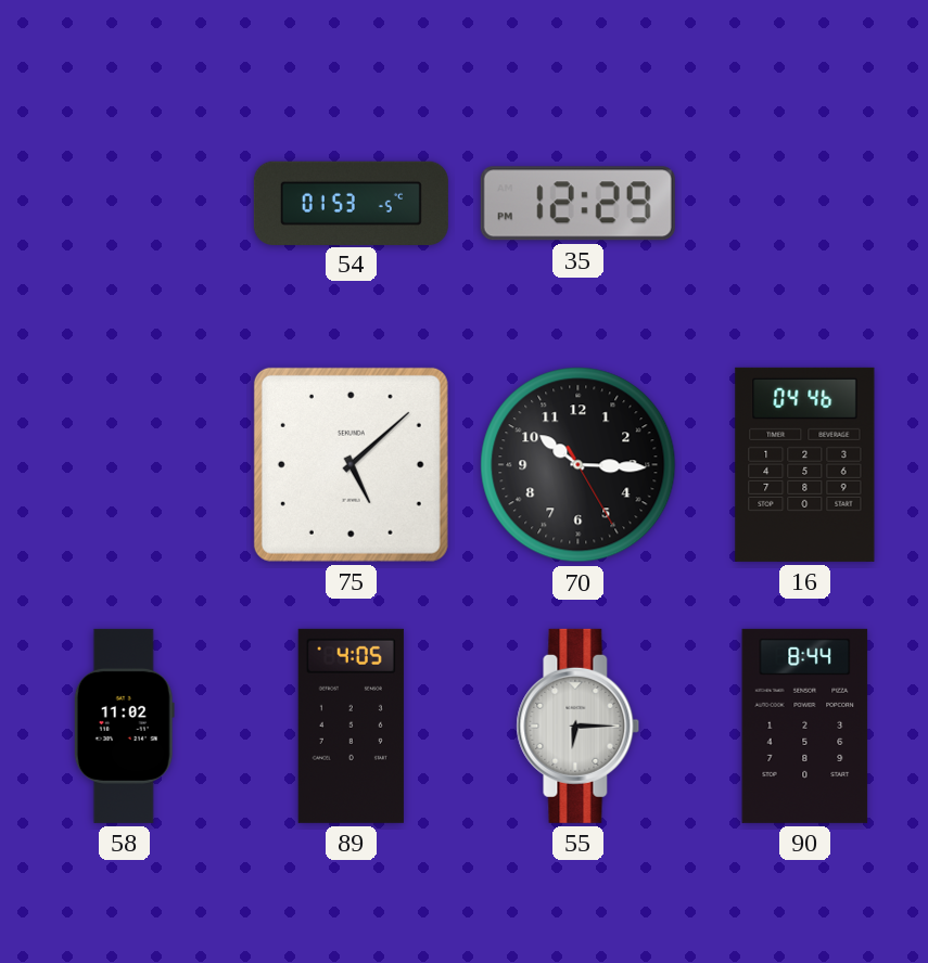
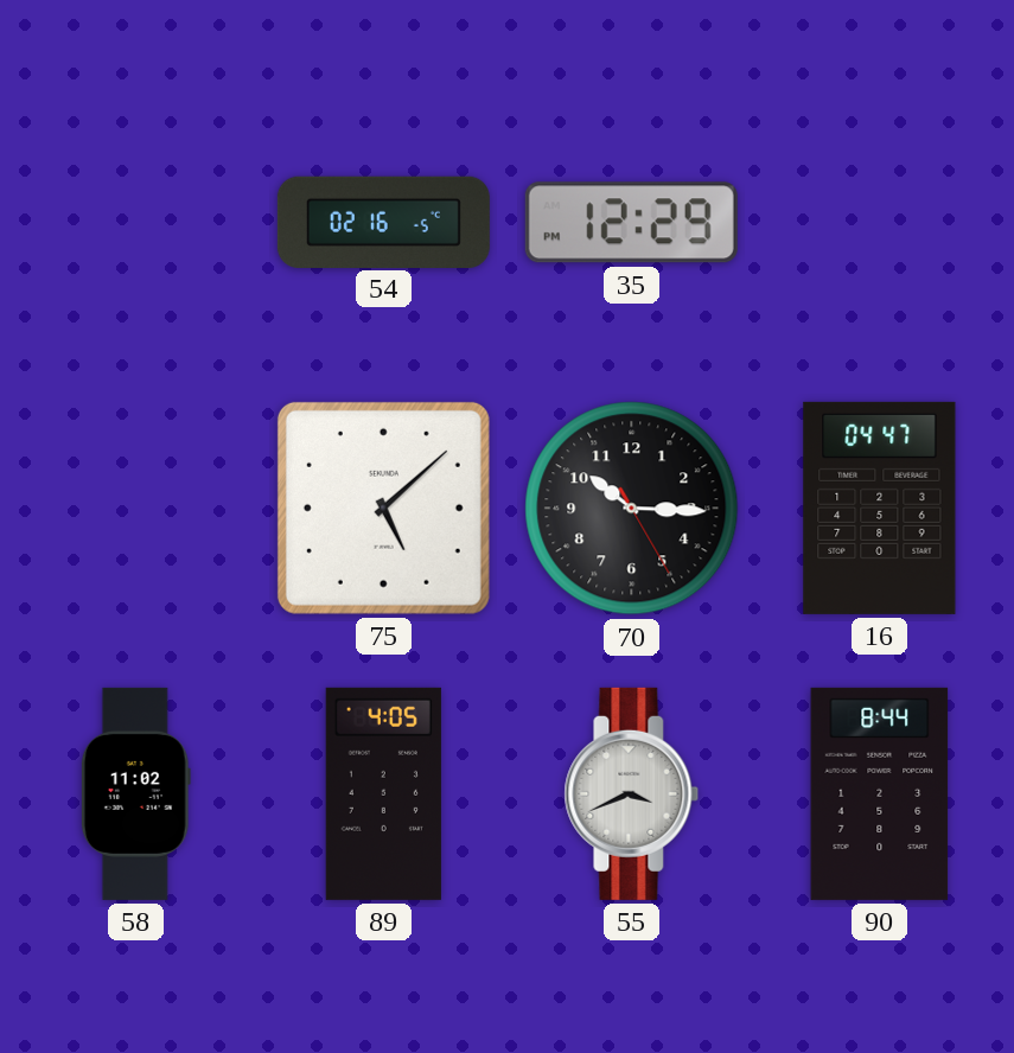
54: 01:53 -> 02:16
16: 04:46 -> 04:47
55: 6:15 -> 3:41
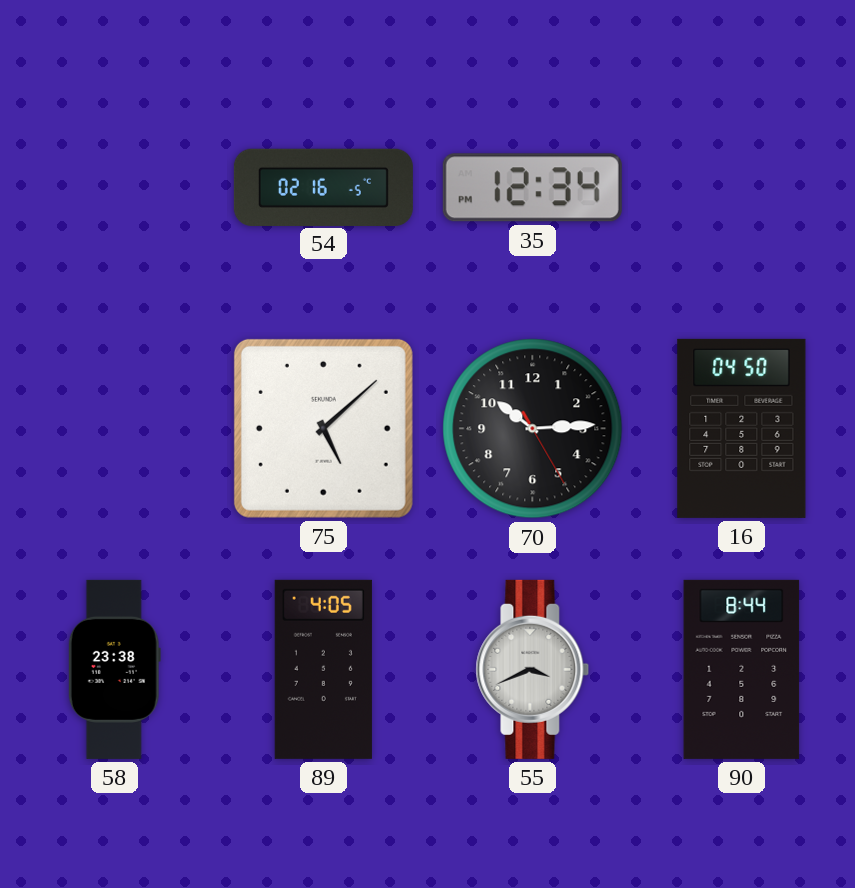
35: 12:29 -> 12:34
70: 10:15 -> 10:14
16: 04:47 -> 04:50
58: 11:02 -> 23:38
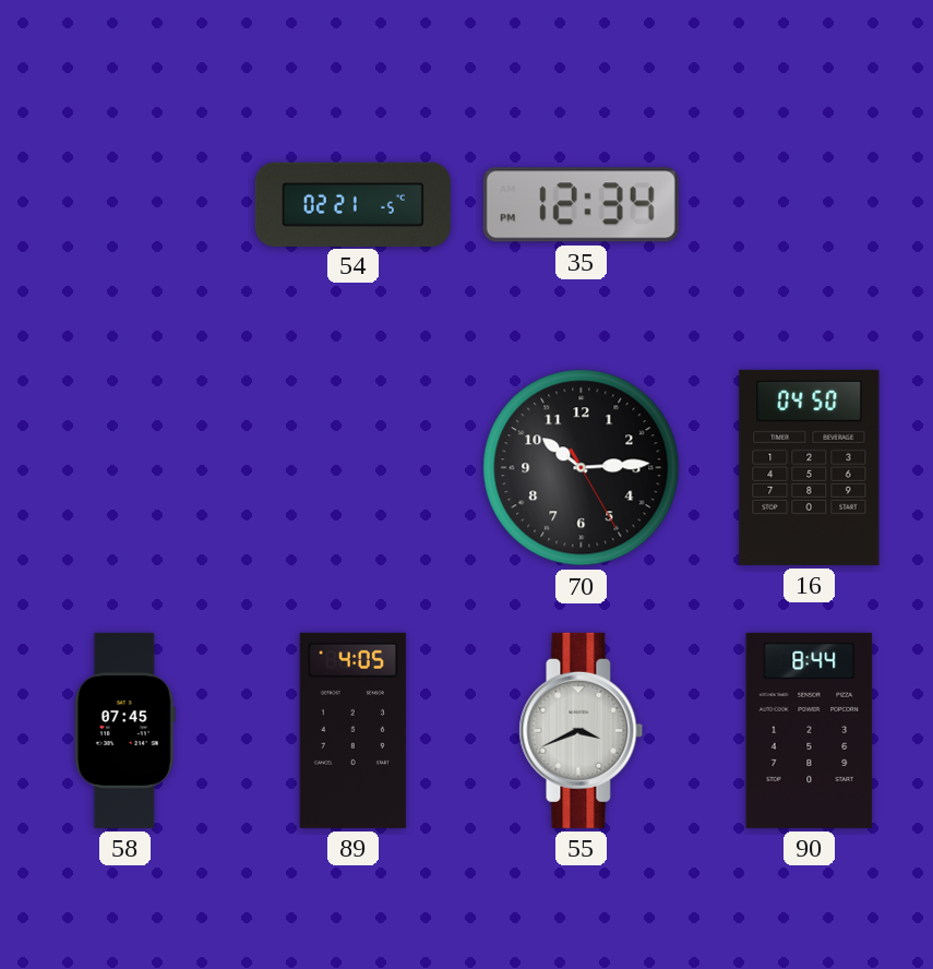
54: 02:16 -> 02:21
75: 5:08 -> none
58: 23:38 -> 07:45
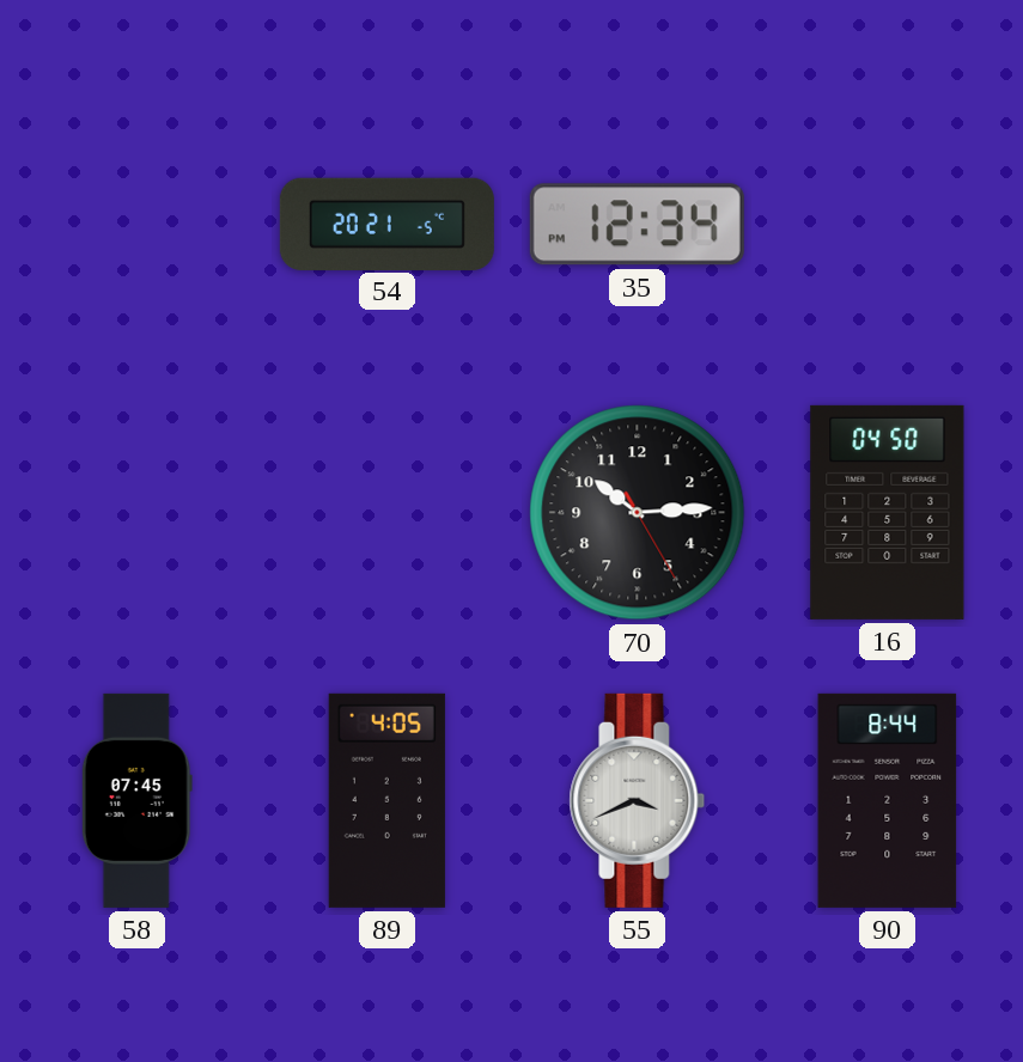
54: 02:21 -> 20:21
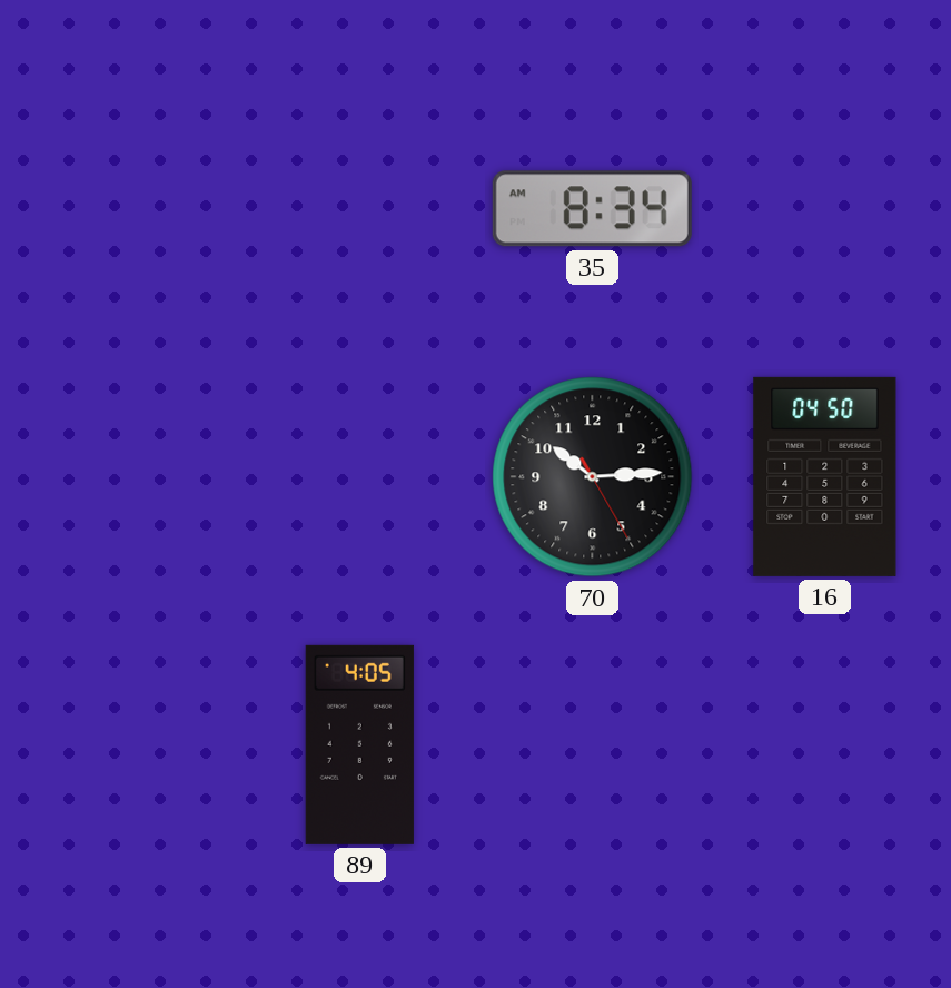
54: 20:21 -> none
35: 12:34 -> 8:34
58: 07:45 -> none
55: 3:41 -> none
90: 8:44 -> none
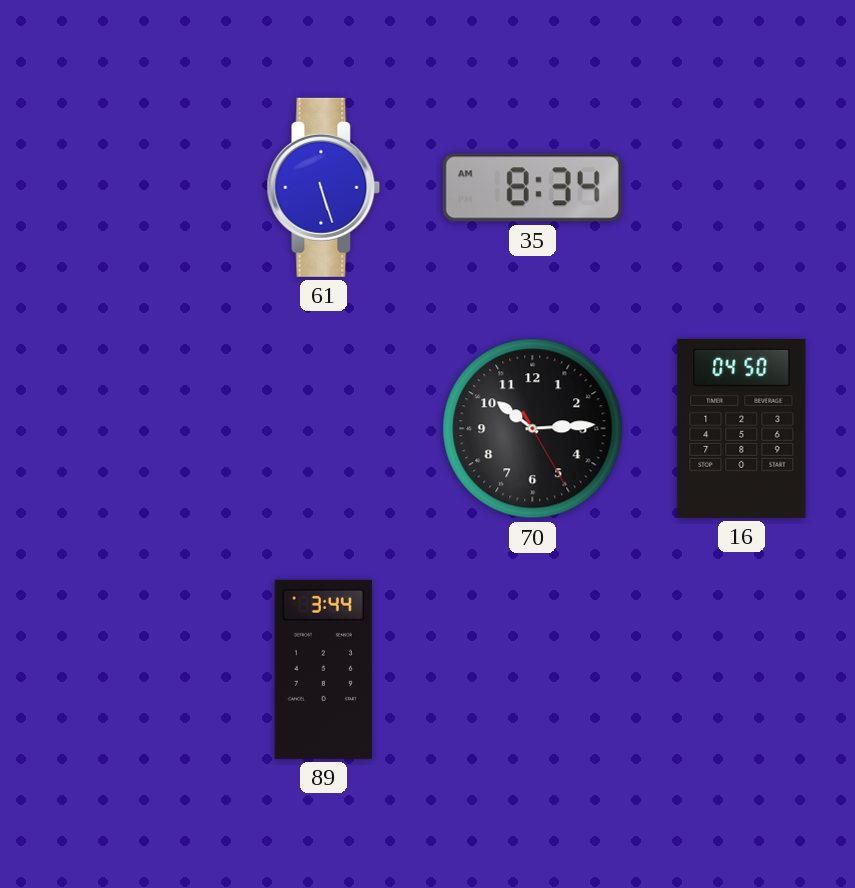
61: none -> 5:27
89: 4:05 -> 3:44
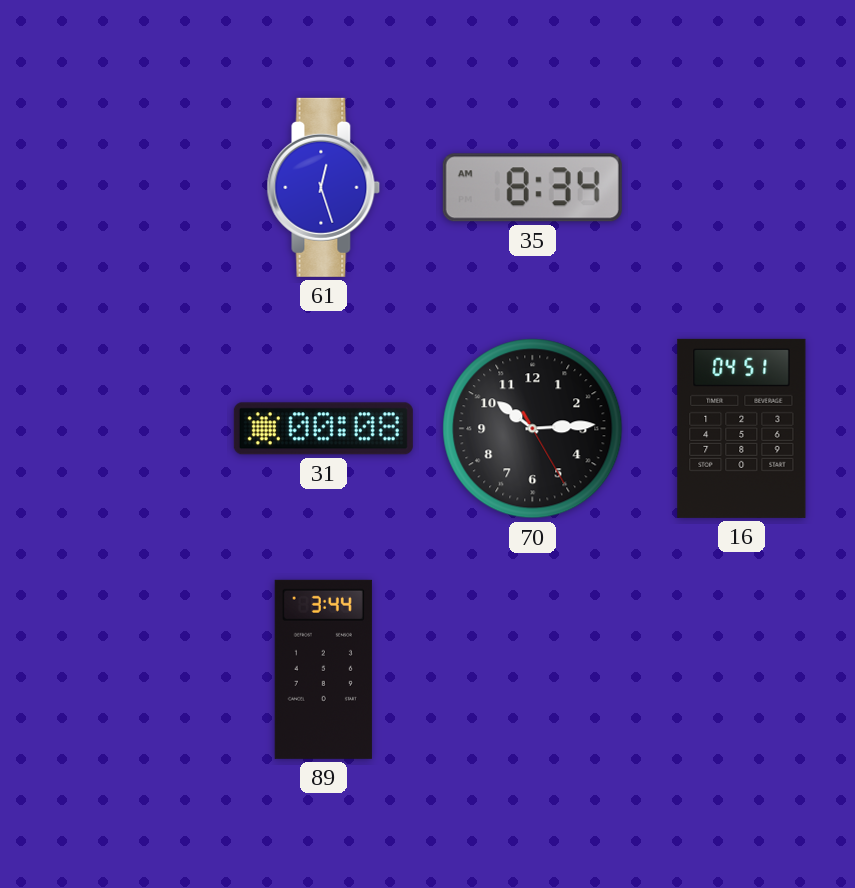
61: 5:27 -> 12:27
31: none -> 00:08
16: 04:50 -> 04:51
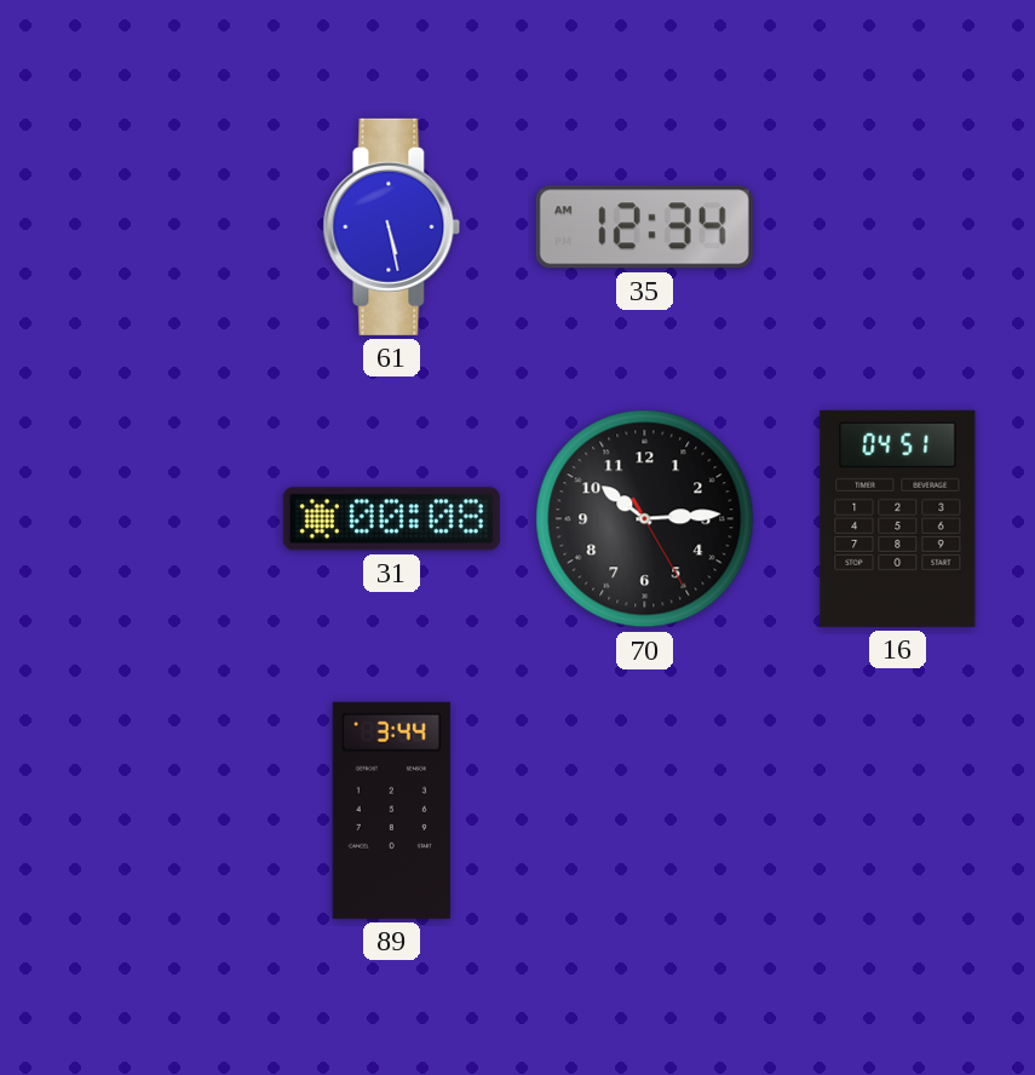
61: 12:27 -> 5:28
35: 8:34 -> 12:34
